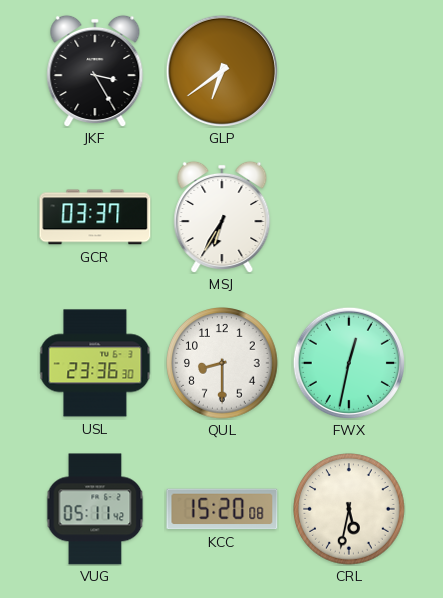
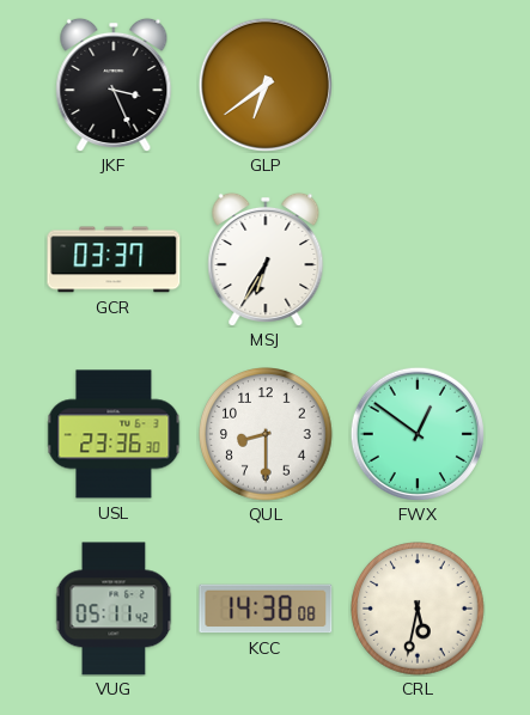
JKF: 3:25 -> 3:26
FWX: 12:32 -> 12:51
KCC: 15:20 -> 14:38
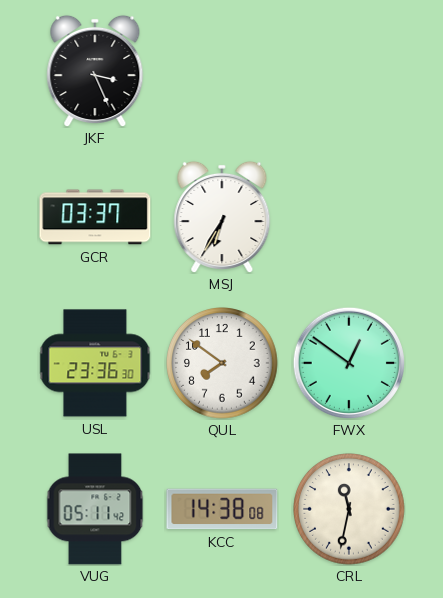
GLP: 6:39 -> none
QUL: 8:30 -> 7:51
CRL: 5:32 -> 11:32
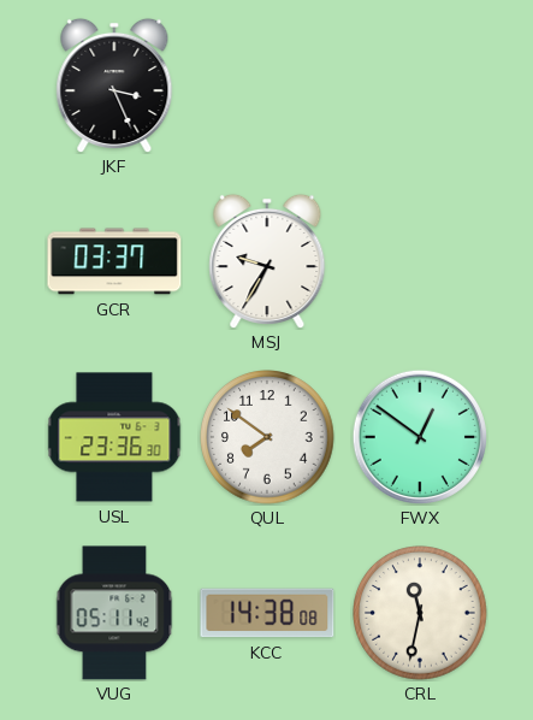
MSJ: 6:35 -> 9:35
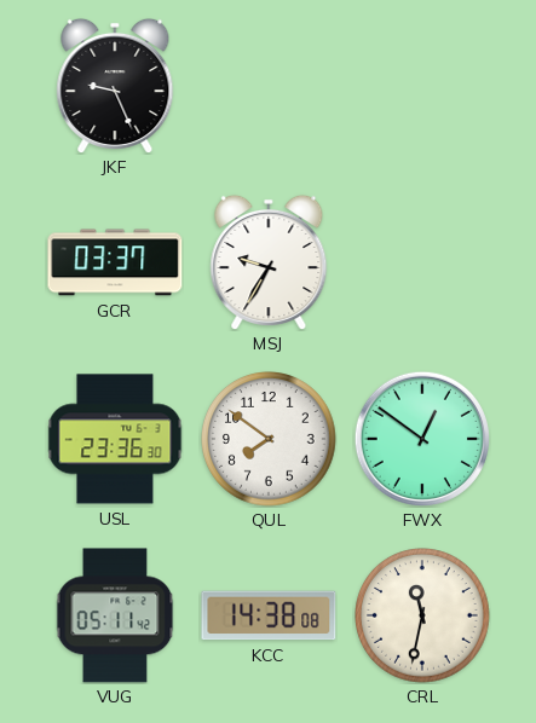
JKF: 3:26 -> 9:26
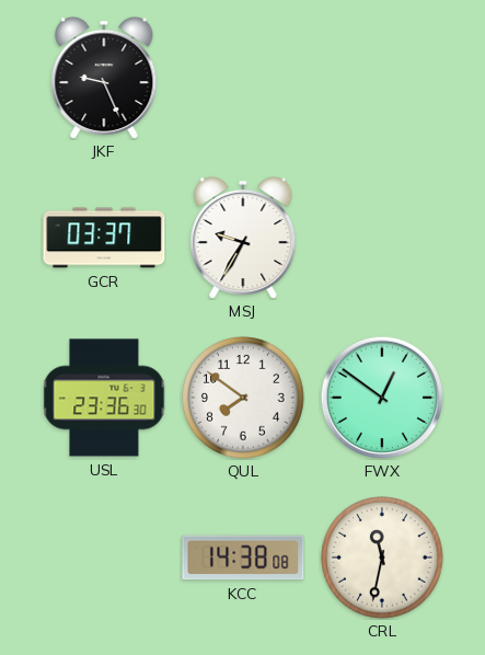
VUG: 05:11 -> none
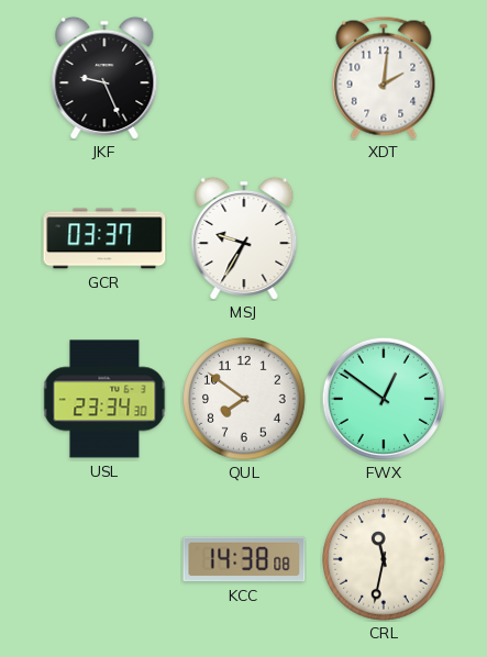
XDT: none -> 2:01
USL: 23:36 -> 23:34
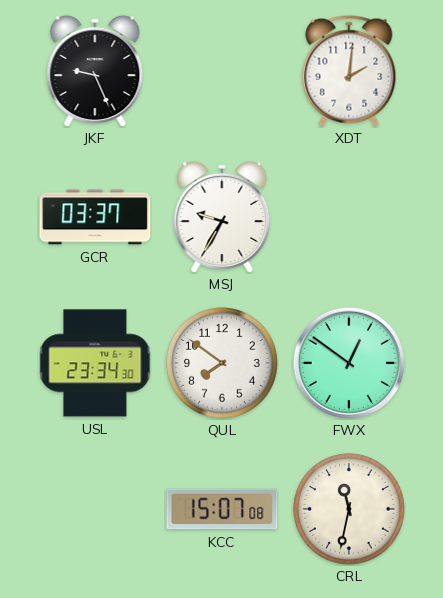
KCC: 14:38 -> 15:07
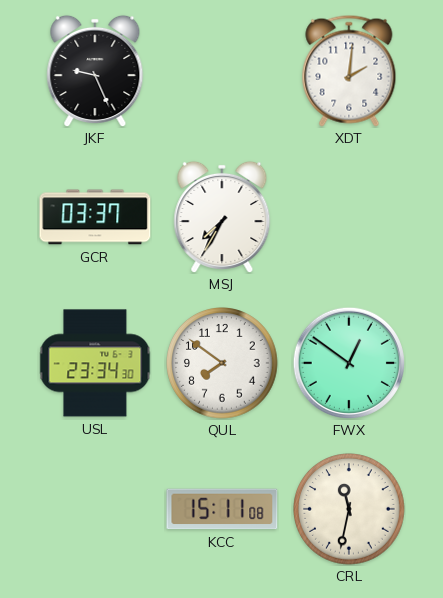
MSJ: 9:35 -> 7:35
KCC: 15:07 -> 15:11
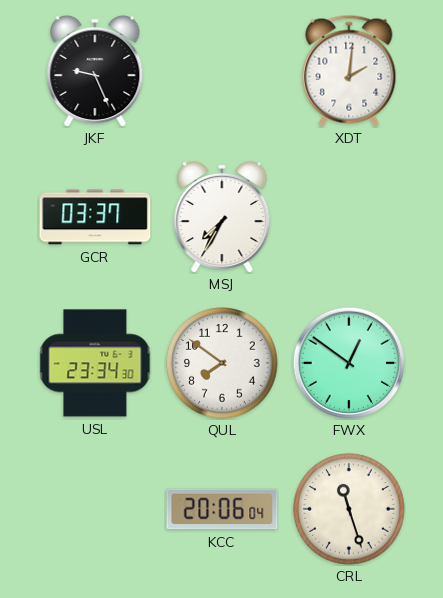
KCC: 15:11 -> 20:06
CRL: 11:32 -> 11:27
